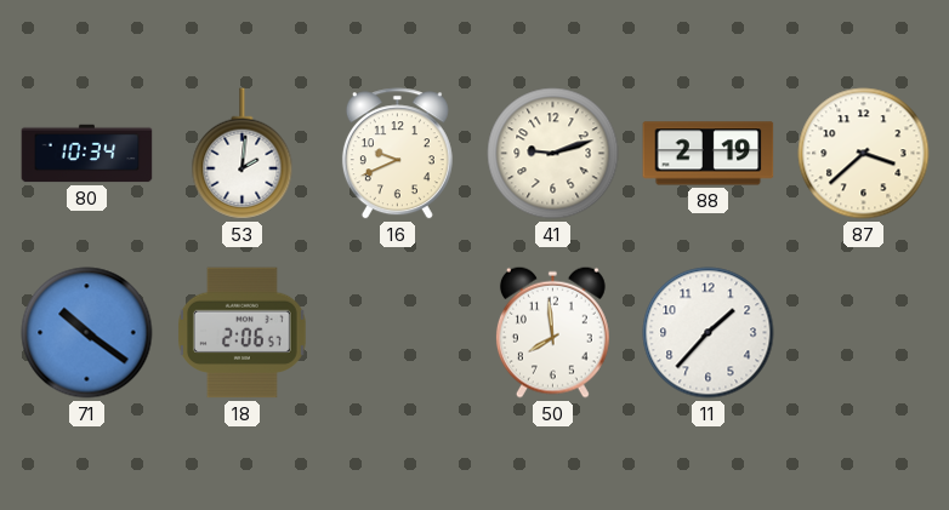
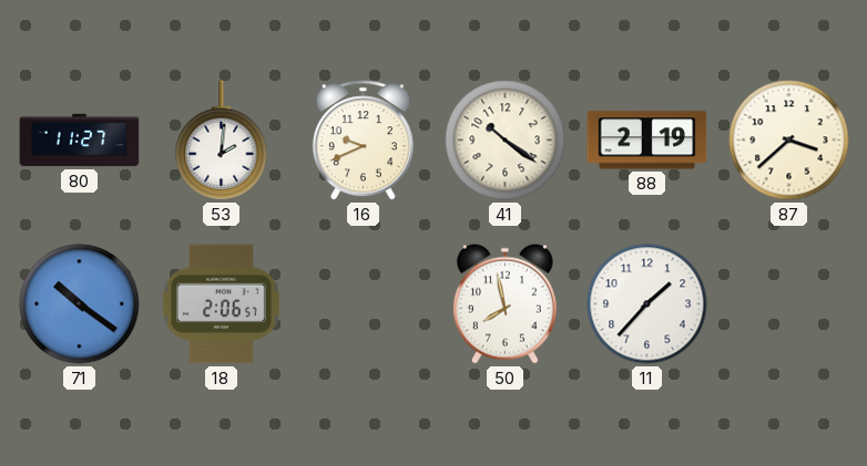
80: 10:34 -> 11:27
41: 9:12 -> 10:21
50: 7:59 -> 7:58
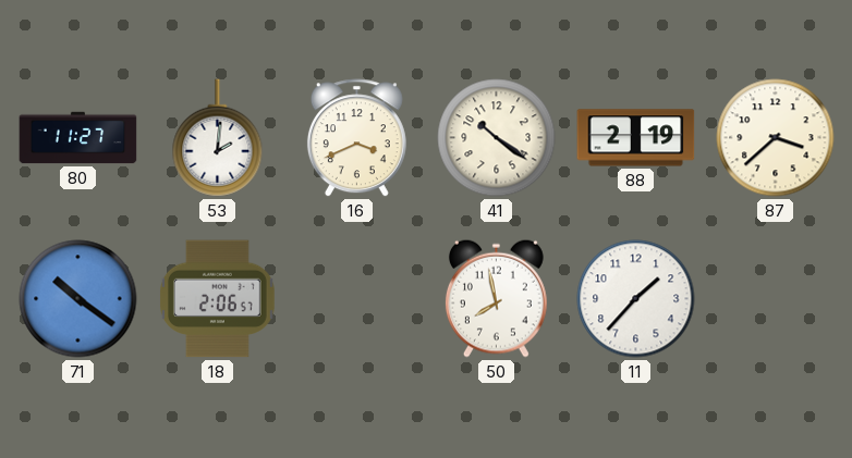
16: 9:41 -> 3:41
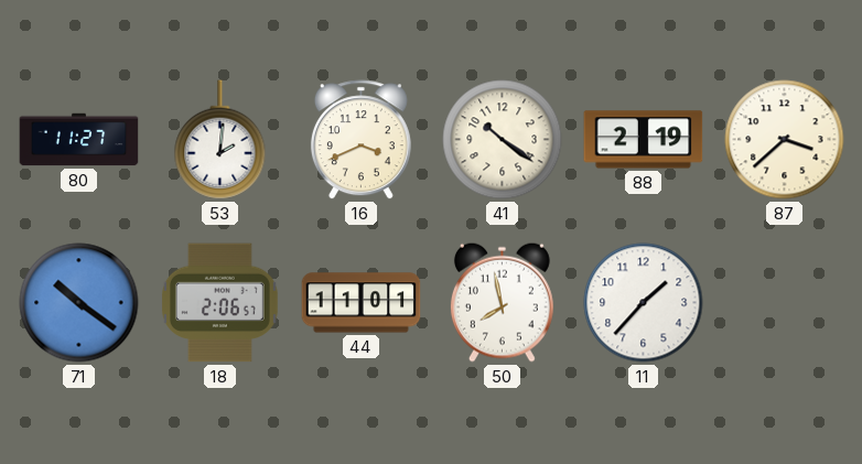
44: none -> 11:01
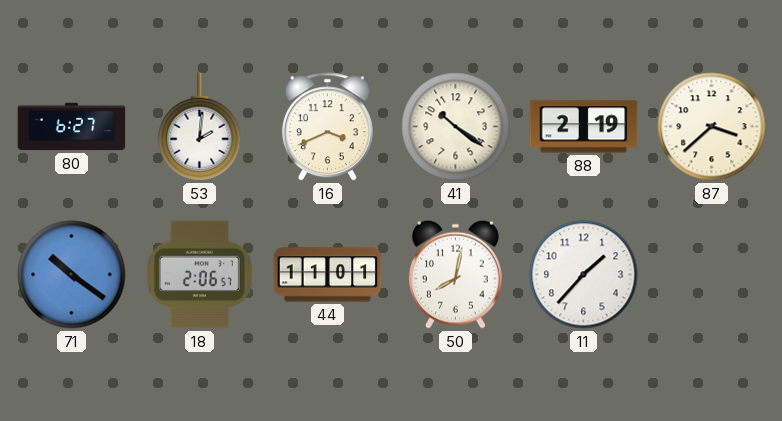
80: 11:27 -> 6:27
50: 7:58 -> 8:02
